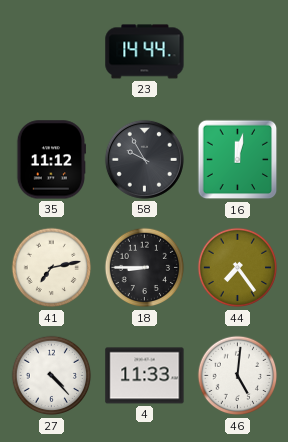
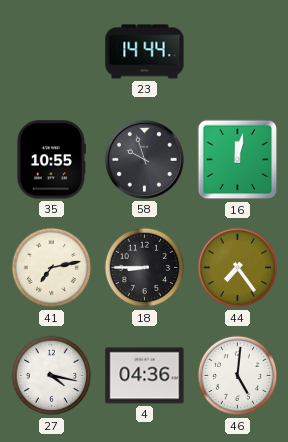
35: 11:12 -> 10:55
58: 9:55 -> 9:57
27: 4:23 -> 4:17
4: 11:33 -> 04:36
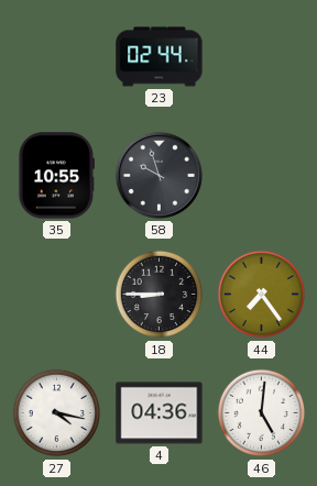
23: 14:44 -> 02:44
16: 12:02 -> none
41: 7:13 -> none
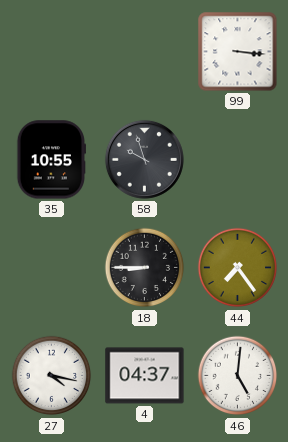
23: 02:44 -> none
99: none -> 3:16
4: 04:36 -> 04:37
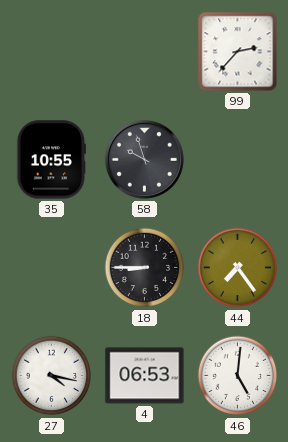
99: 3:16 -> 2:37
4: 04:37 -> 06:53
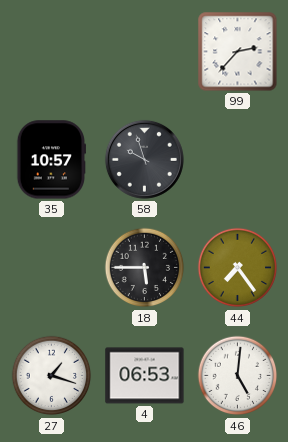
35: 10:55 -> 10:57
18: 8:45 -> 5:45
27: 4:17 -> 1:18
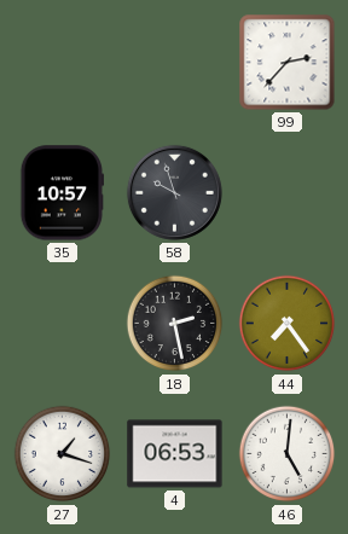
18: 5:45 -> 2:28
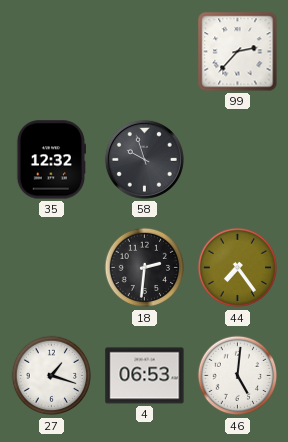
35: 10:57 -> 12:32
18: 2:28 -> 2:31
